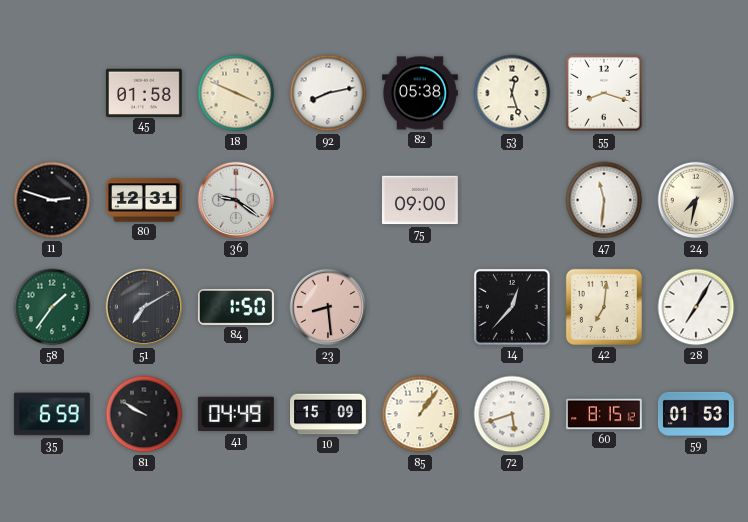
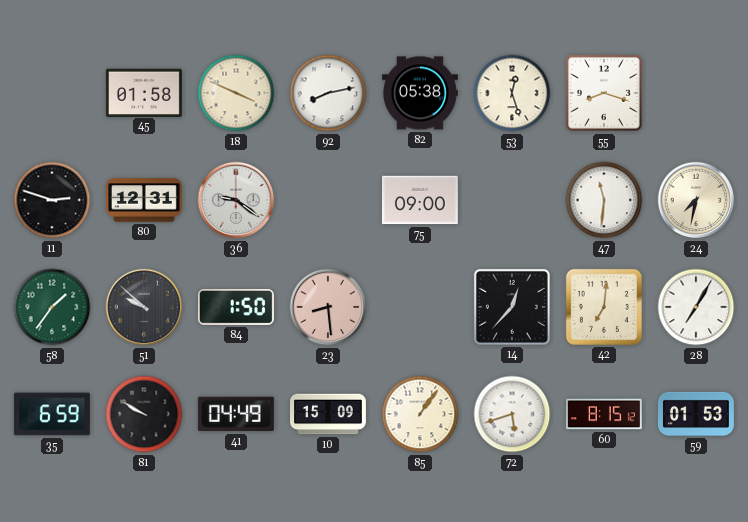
51: 7:10 -> 9:52
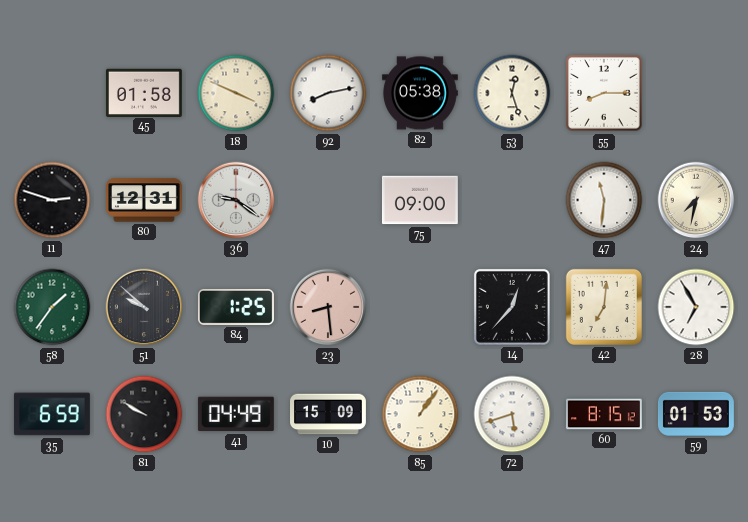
55: 8:18 -> 8:15
84: 1:50 -> 1:25
28: 7:05 -> 6:55
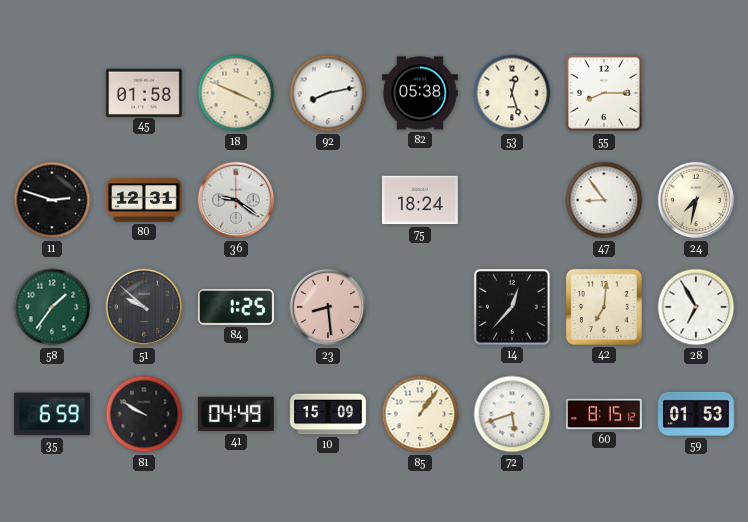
75: 09:00 -> 18:24
47: 11:31 -> 8:54
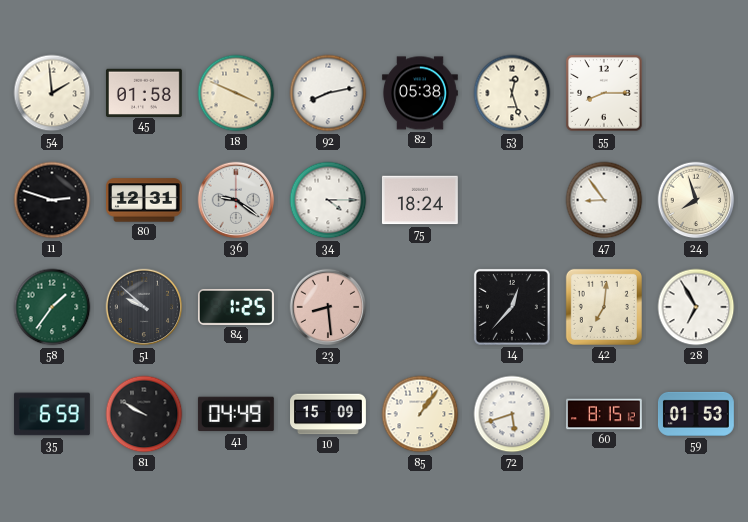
54: none -> 1:59
34: none -> 4:15
24: 7:32 -> 7:57
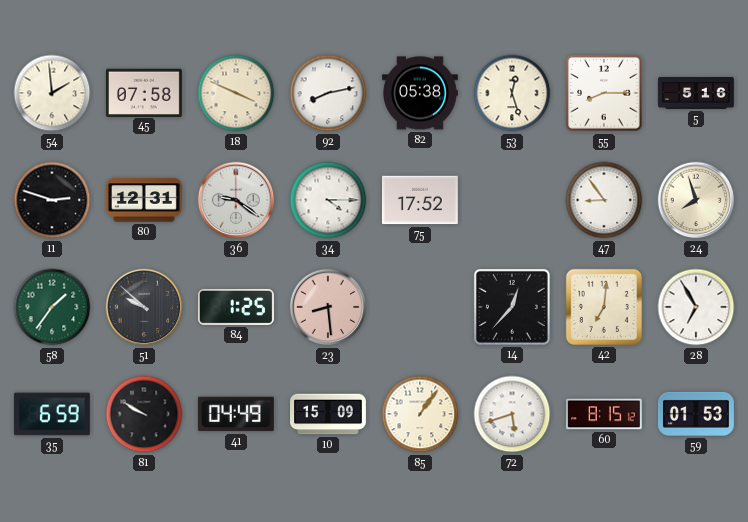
45: 01:58 -> 07:58
5: none -> 5:16
75: 18:24 -> 17:52
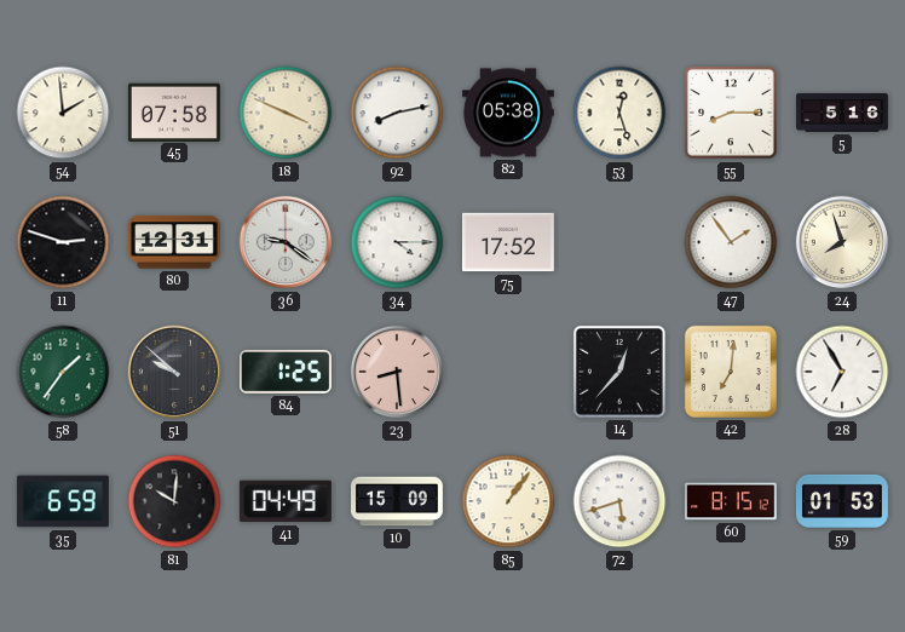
47: 8:54 -> 1:54
81: 9:50 -> 10:01
